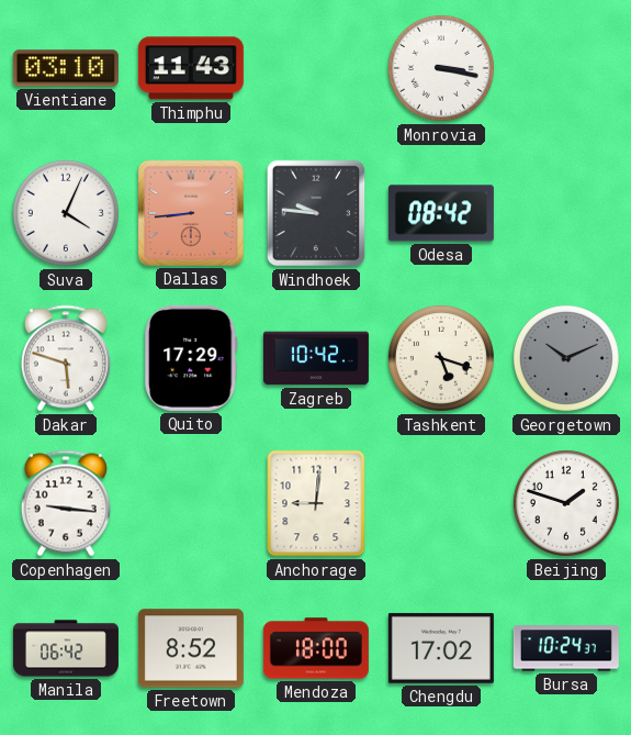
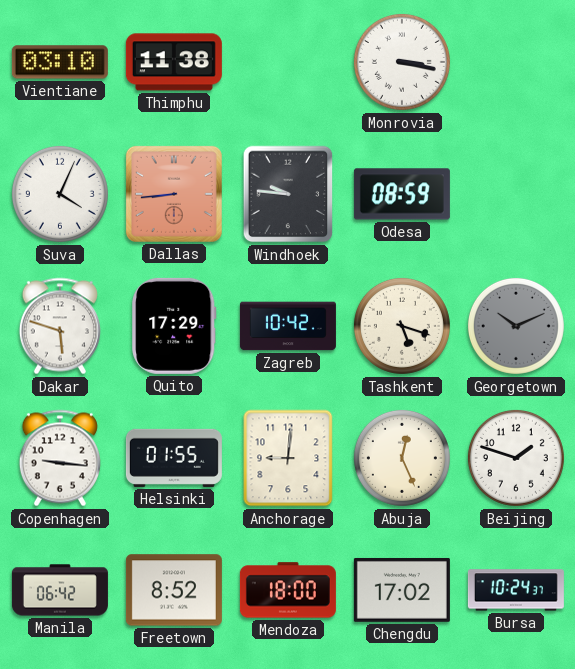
Thimphu: 11:43 -> 11:38
Odesa: 08:42 -> 08:59
Helsinki: none -> 01:55
Abuja: none -> 12:26
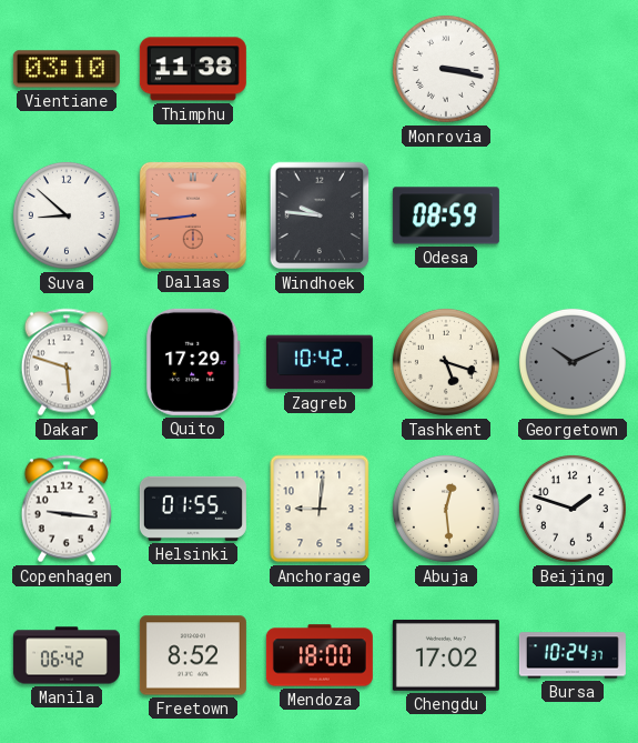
Suva: 4:04 -> 8:52
Abuja: 12:26 -> 12:29
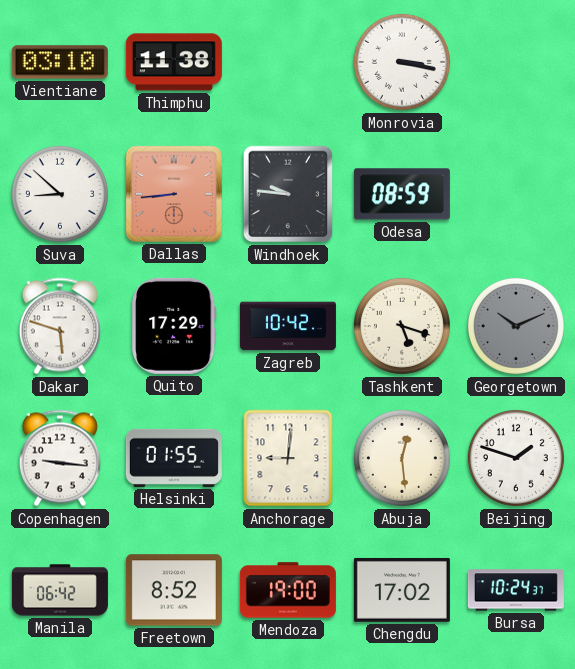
Mendoza: 18:00 -> 19:00
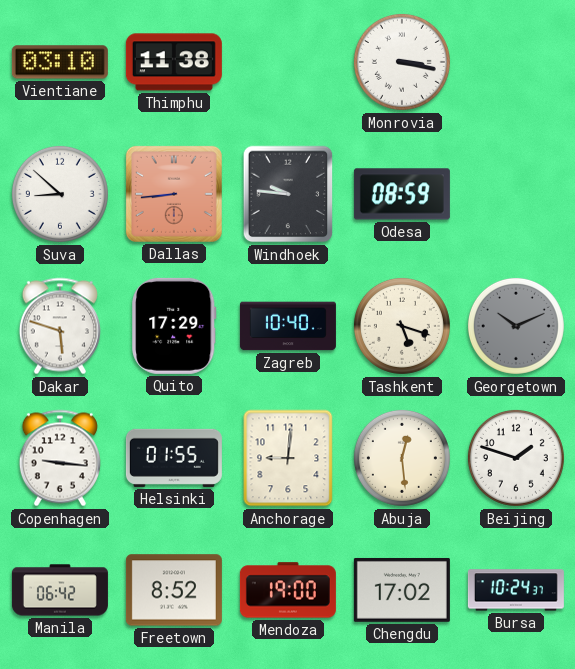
Zagreb: 10:42 -> 10:40
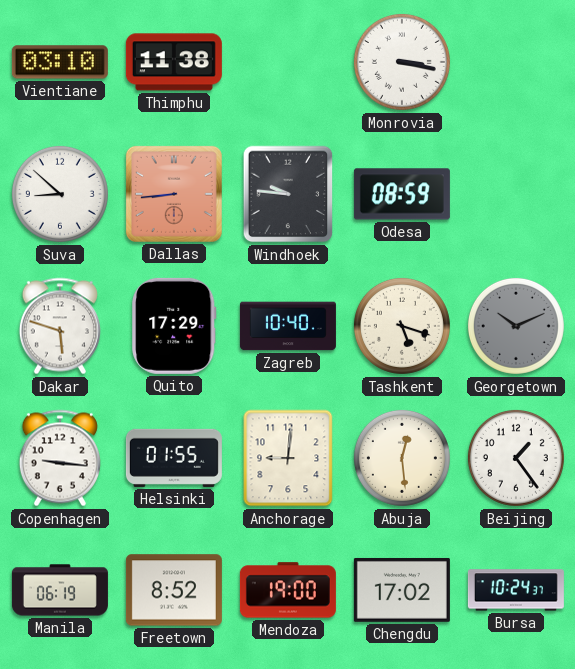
Beijing: 1:48 -> 1:24
Manila: 06:42 -> 06:19
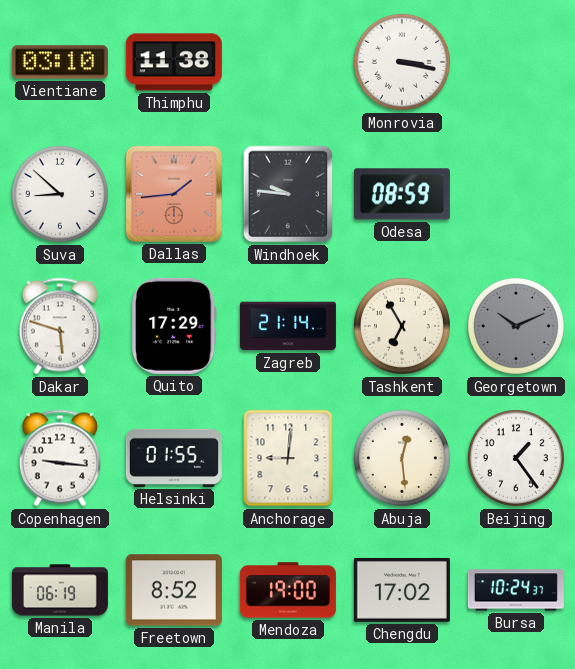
Dallas: 8:44 -> 1:44
Zagreb: 10:40 -> 21:14
Tashkent: 5:18 -> 6:55
